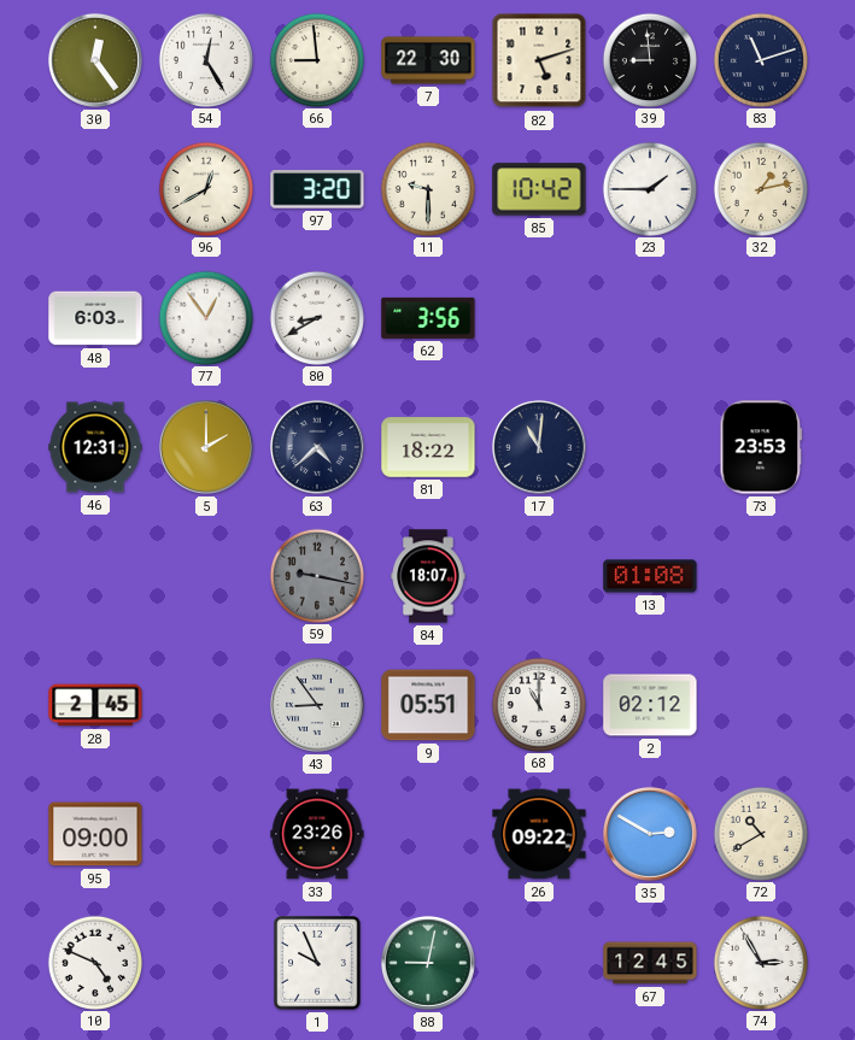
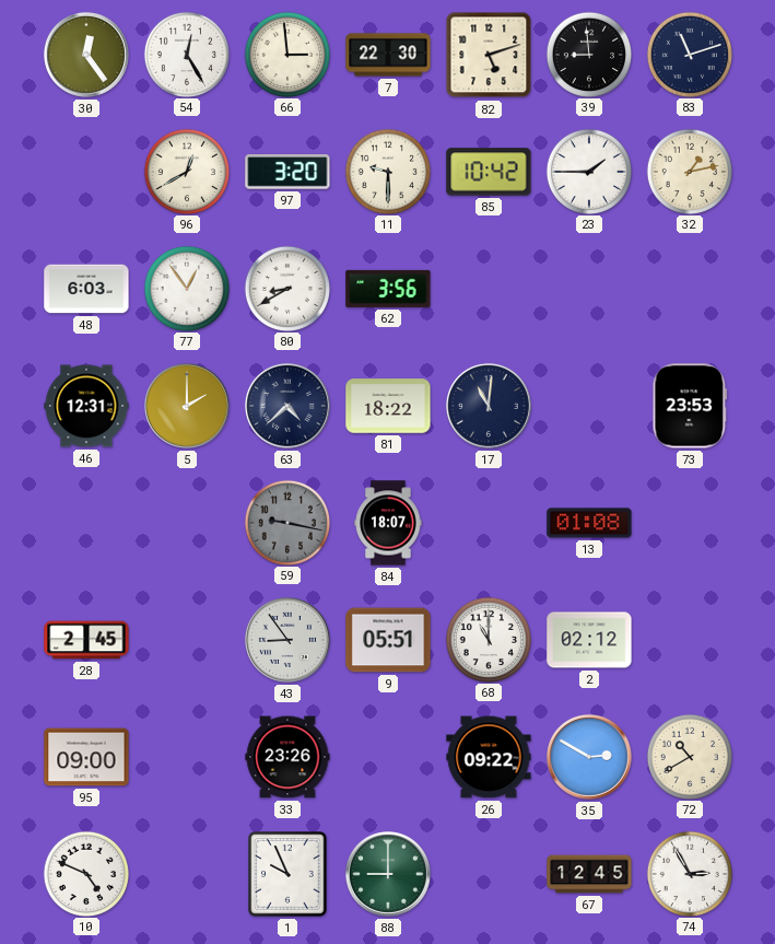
66: 8:59 -> 2:59
88: 9:02 -> 9:00
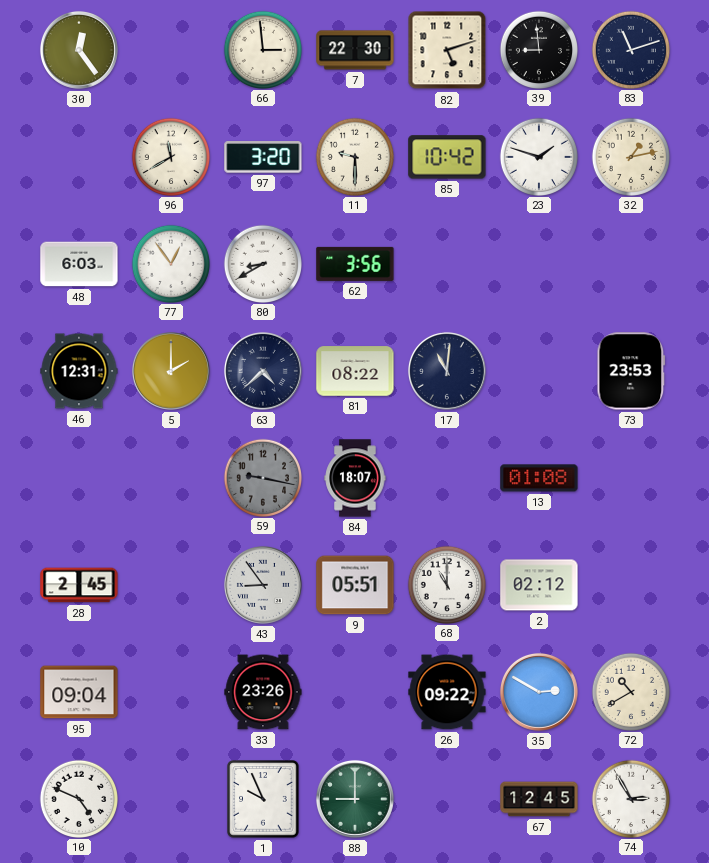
54: 12:25 -> none
96: 12:40 -> 11:40
23: 1:45 -> 1:48
81: 18:22 -> 08:22
95: 09:00 -> 09:04
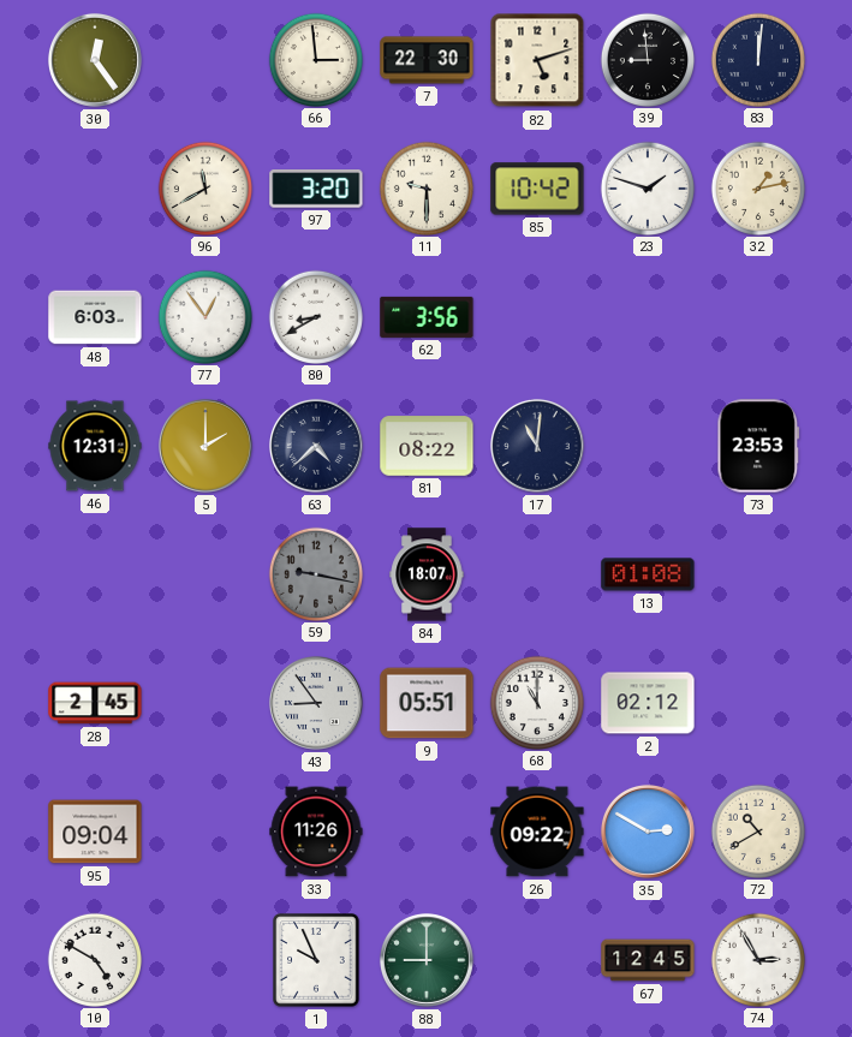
83: 11:12 -> 12:01
33: 23:26 -> 11:26
10: 4:49 -> 4:50
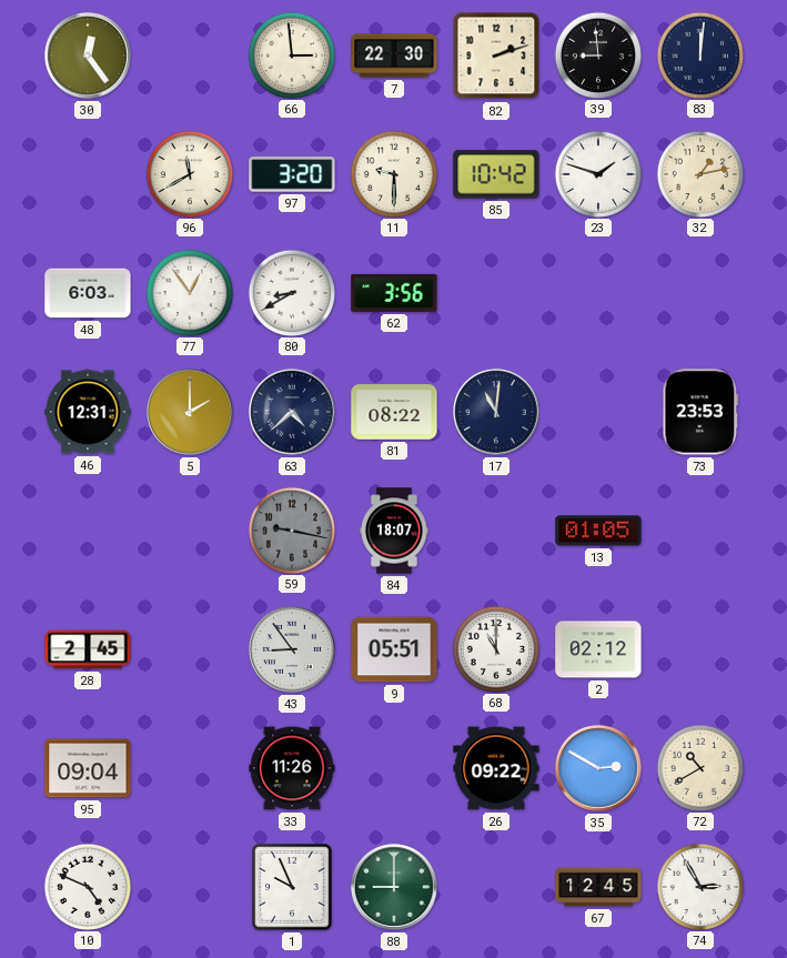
82: 5:12 -> 2:12
13: 01:08 -> 01:05
10: 4:50 -> 4:49
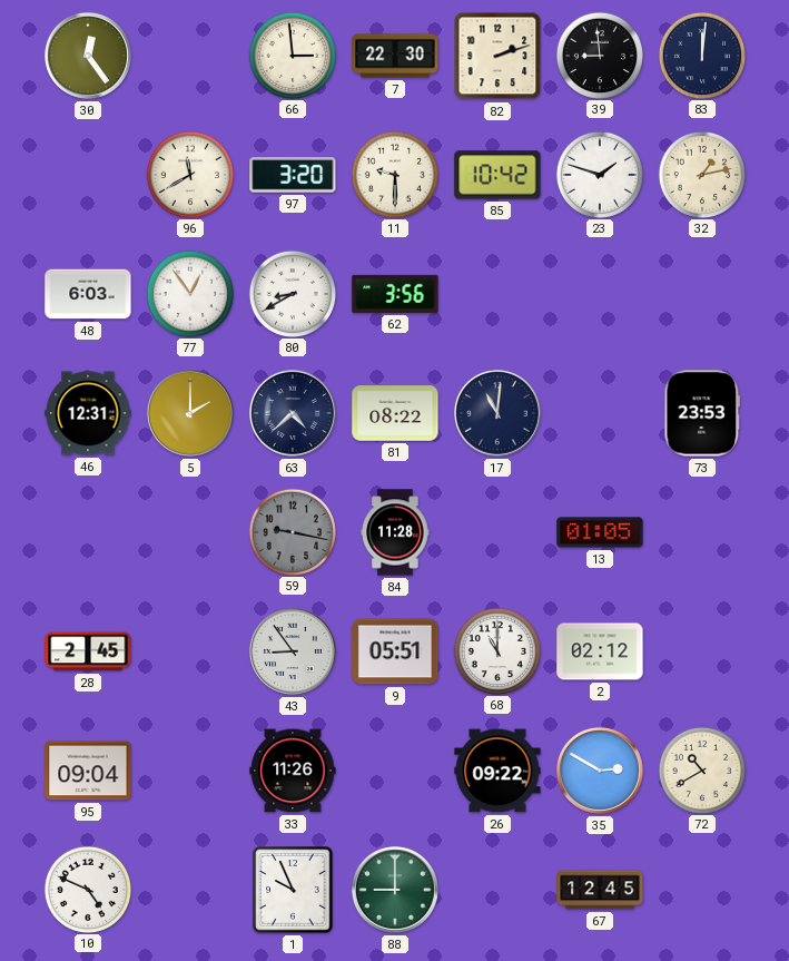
84: 18:07 -> 11:28
74: 2:55 -> none
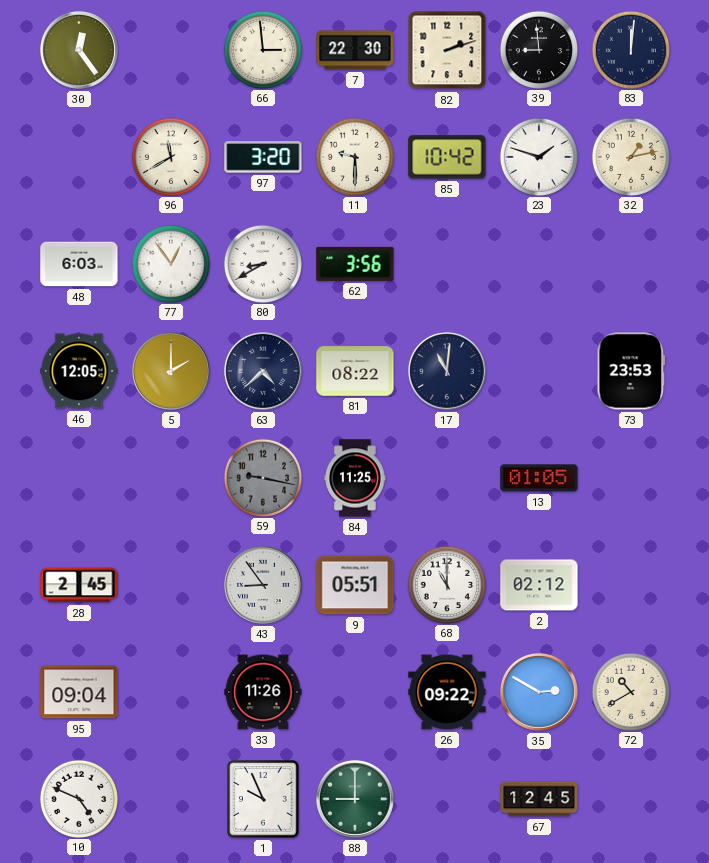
46: 12:31 -> 12:05
84: 11:28 -> 11:25
